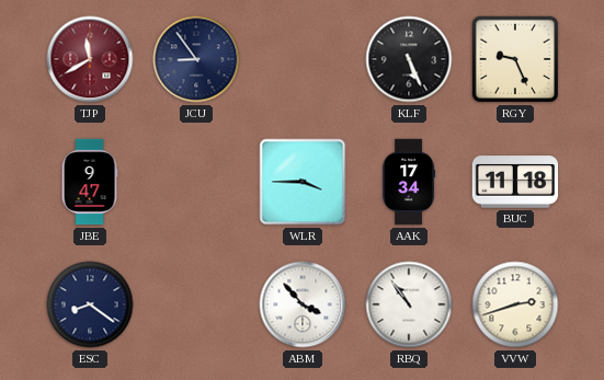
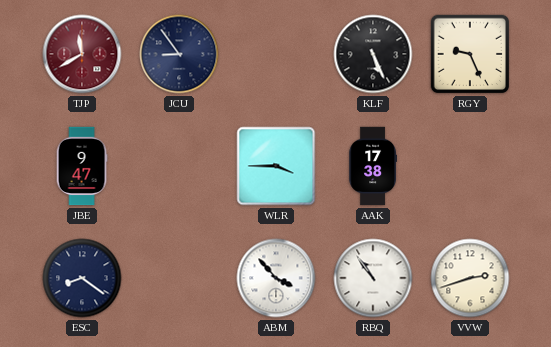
AAK: 17:34 -> 17:38
BUC: 11:18 -> none
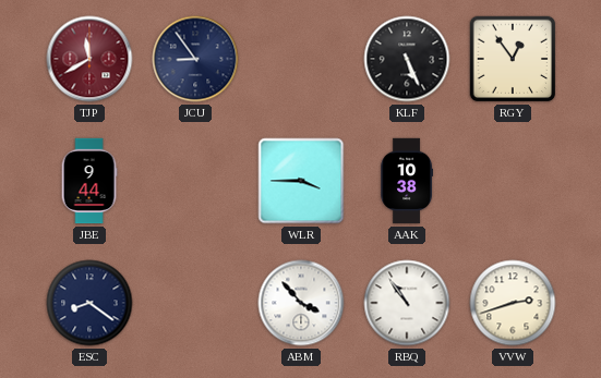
RGY: 9:26 -> 12:54
JBE: 9:47 -> 9:44
AAK: 17:38 -> 10:38
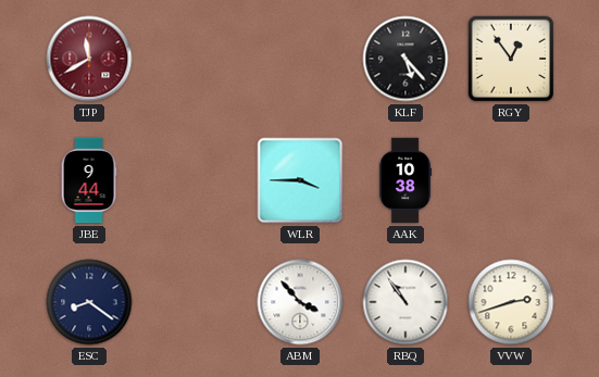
JCU: 8:54 -> none
KLF: 5:26 -> 5:23
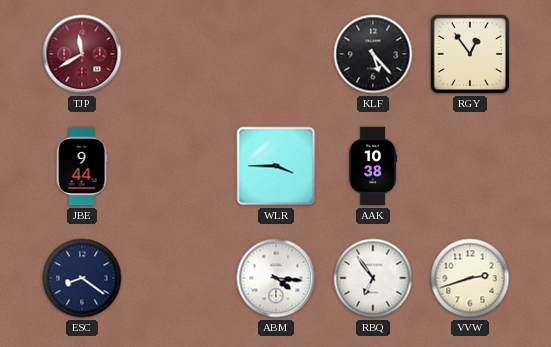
ABM: 3:53 -> 4:16
RBQ: 10:54 -> 6:54
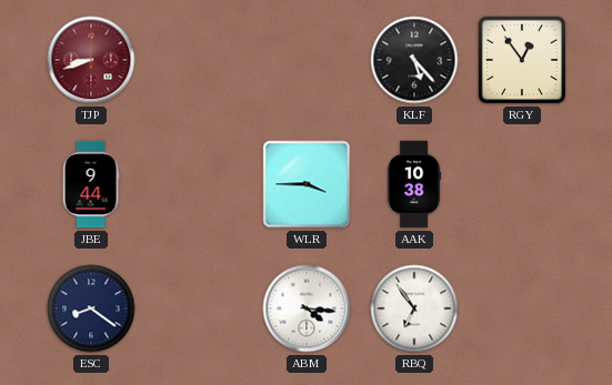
TJP: 11:40 -> 8:42
VVW: 2:42 -> none
